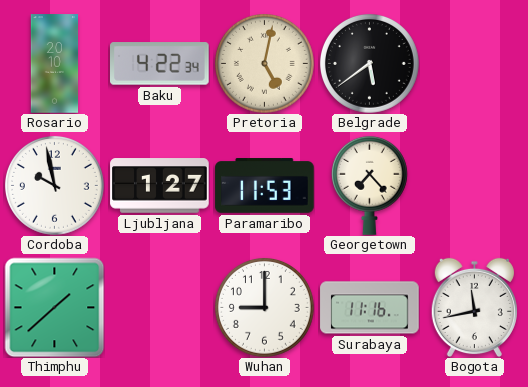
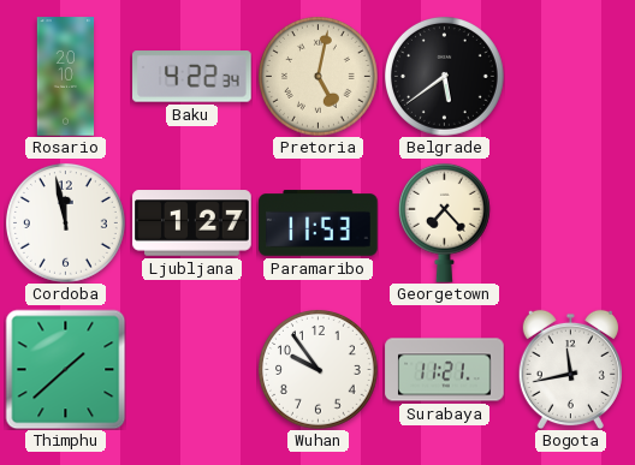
Cordoba: 9:58 -> 11:58
Wuhan: 9:00 -> 9:54
Surabaya: 11:16 -> 11:21
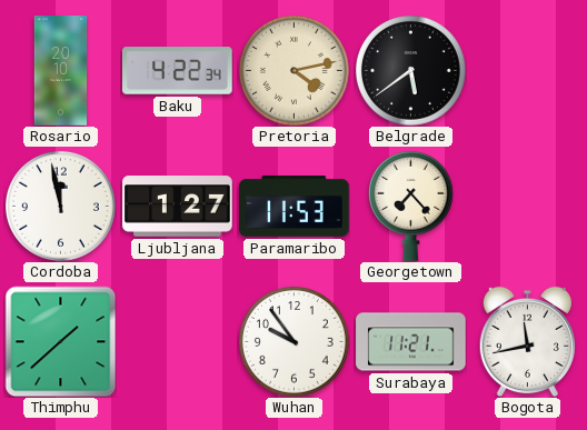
Pretoria: 5:02 -> 4:13
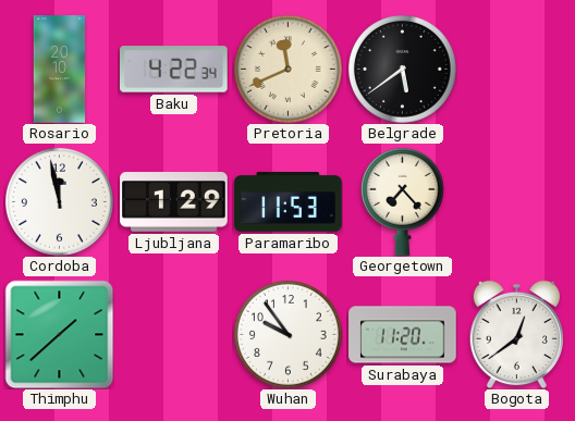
Pretoria: 4:13 -> 11:41
Ljubljana: 1:27 -> 1:29
Surabaya: 11:21 -> 11:20
Bogota: 11:43 -> 12:39
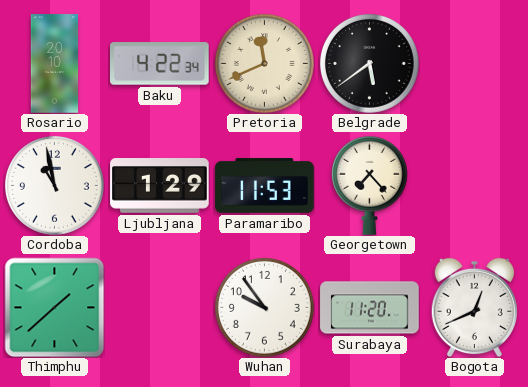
Cordoba: 11:58 -> 10:58
Bogota: 12:39 -> 12:41
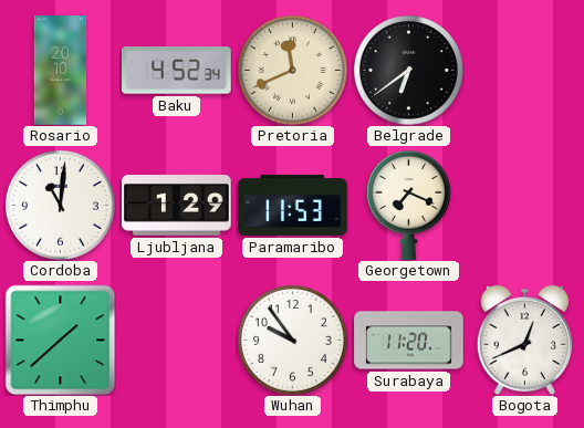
Baku: 4:22 -> 4:52
Belgrade: 5:39 -> 6:39
Cordoba: 10:58 -> 11:01
Georgetown: 7:23 -> 7:19
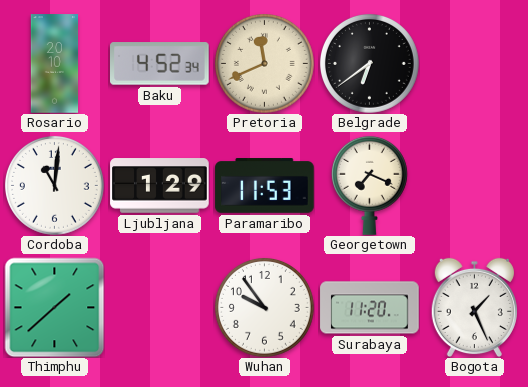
Bogota: 12:41 -> 1:26
